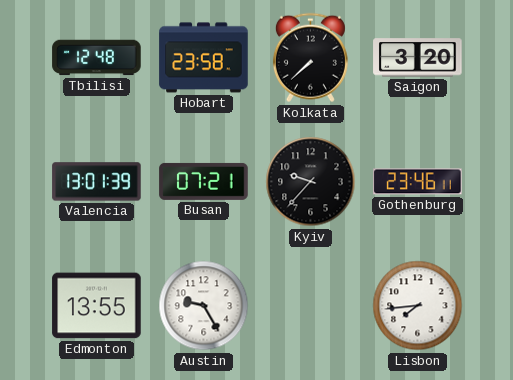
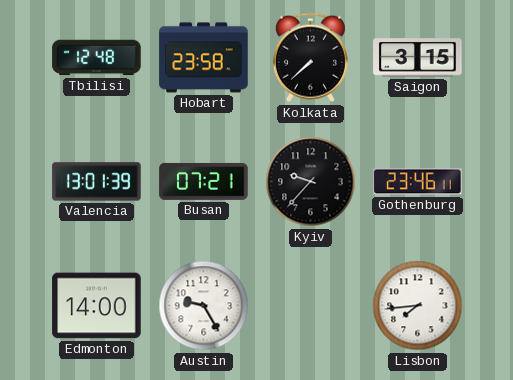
Saigon: 3:20 -> 3:15
Edmonton: 13:55 -> 14:00
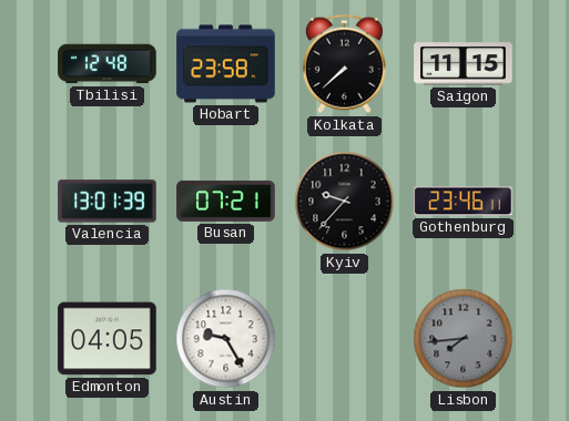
Saigon: 3:15 -> 11:15
Edmonton: 14:00 -> 04:05
Lisbon dial: white -> grey
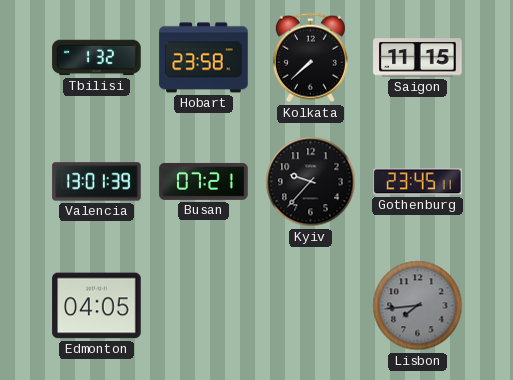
Tbilisi: 12:48 -> 1:32
Gothenburg: 23:46 -> 23:45
Austin: 9:25 -> none
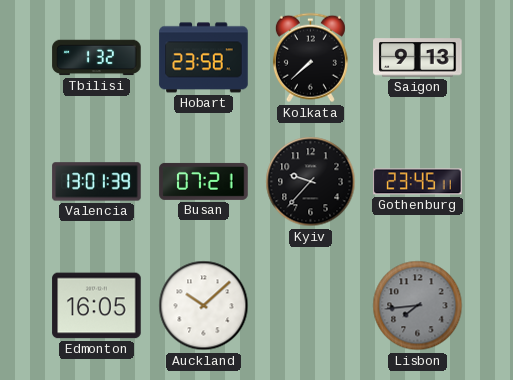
Saigon: 11:15 -> 9:13
Edmonton: 04:05 -> 16:05
Auckland: none -> 10:08
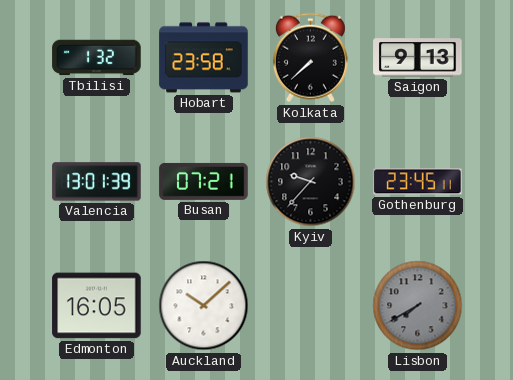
Lisbon: 7:44 -> 7:40
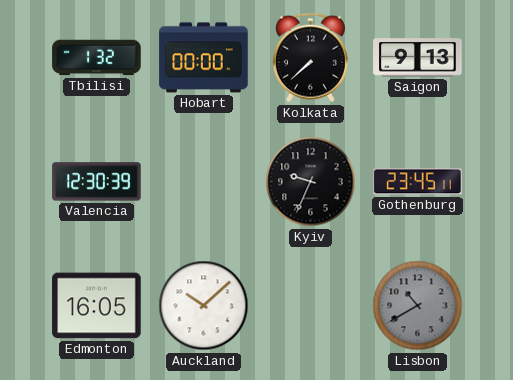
Hobart: 23:58 -> 00:00
Valencia: 13:01 -> 12:30
Busan: 07:21 -> none
Kyiv: 9:37 -> 9:34
Lisbon: 7:40 -> 10:40
